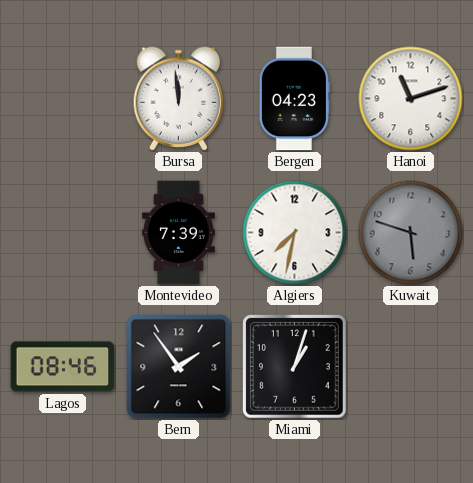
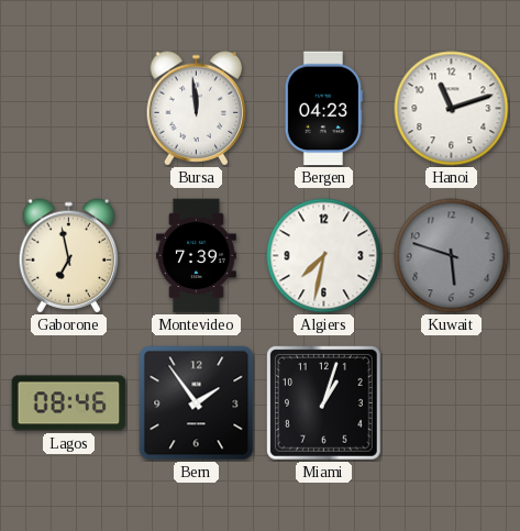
Gaborone: none -> 6:58
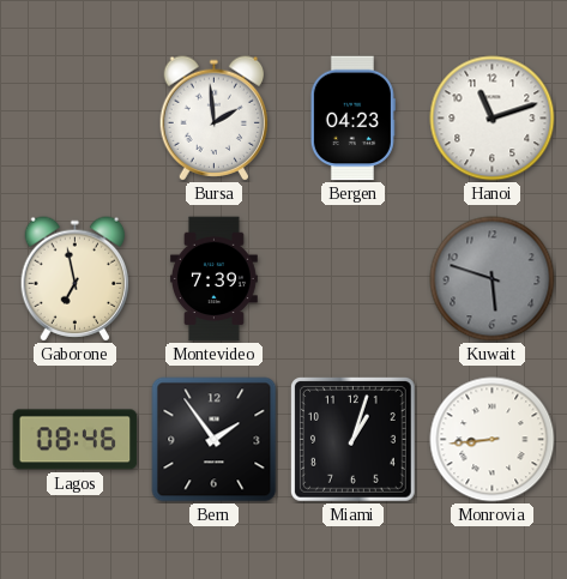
Bursa: 11:59 -> 1:59
Algiers: 7:32 -> none
Monrovia: none -> 8:44
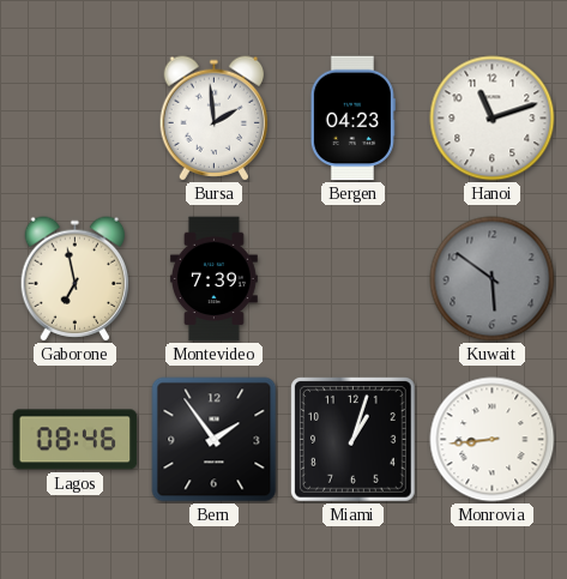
Kuwait: 5:48 -> 5:51
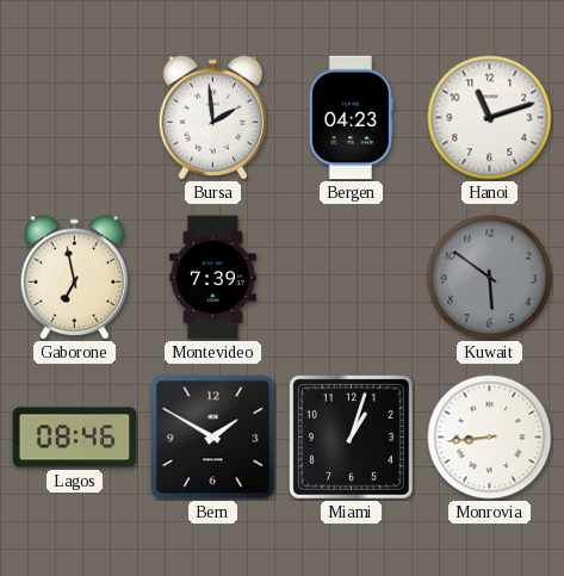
Bern: 1:54 -> 1:50
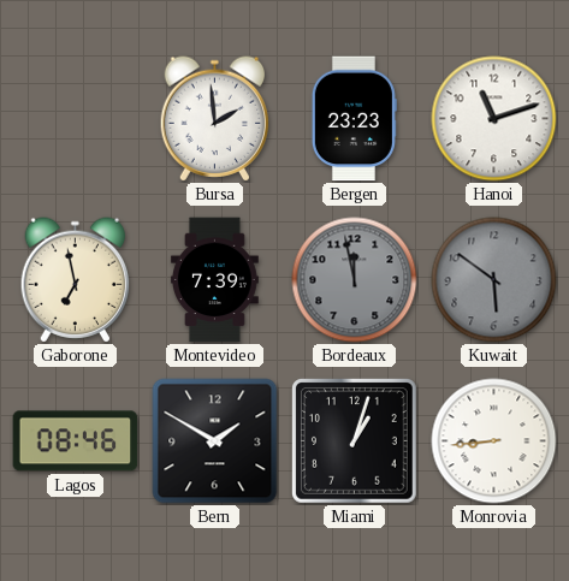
Bergen: 04:23 -> 23:23
Bordeaux: none -> 11:58
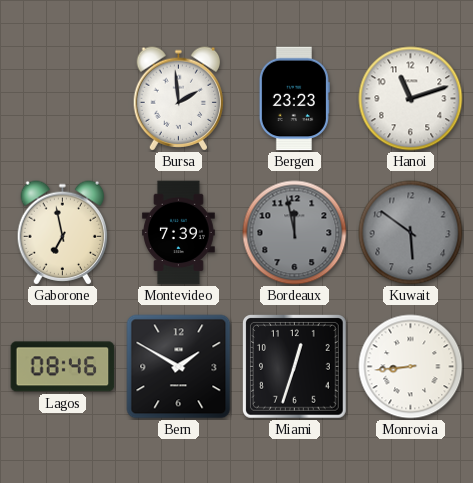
Miami: 1:03 -> 12:33
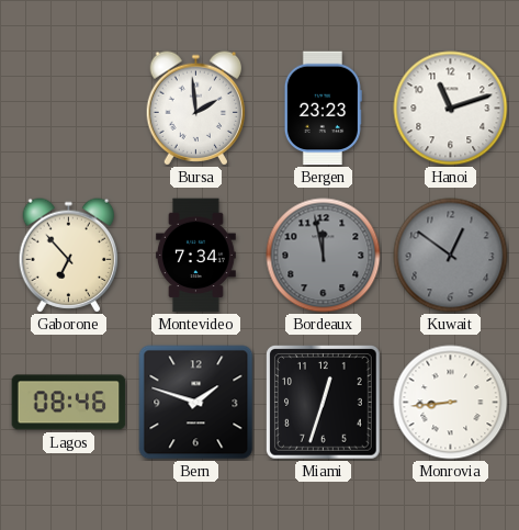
Gaborone: 6:58 -> 6:53
Montevideo: 7:39 -> 7:34
Kuwait: 5:51 -> 12:51
Bern: 1:50 -> 1:48
